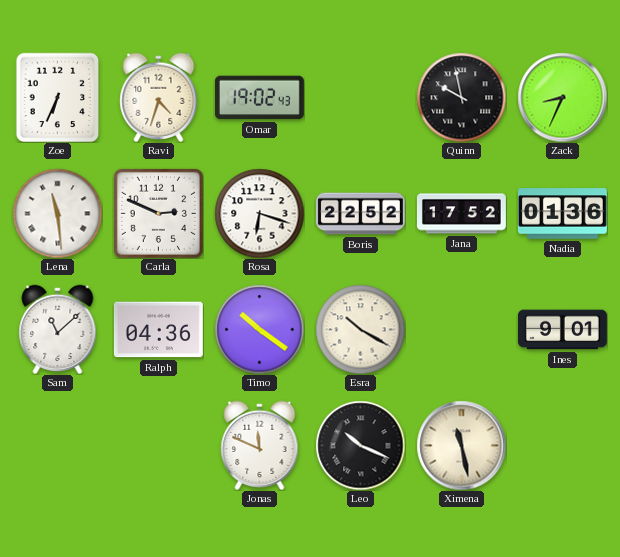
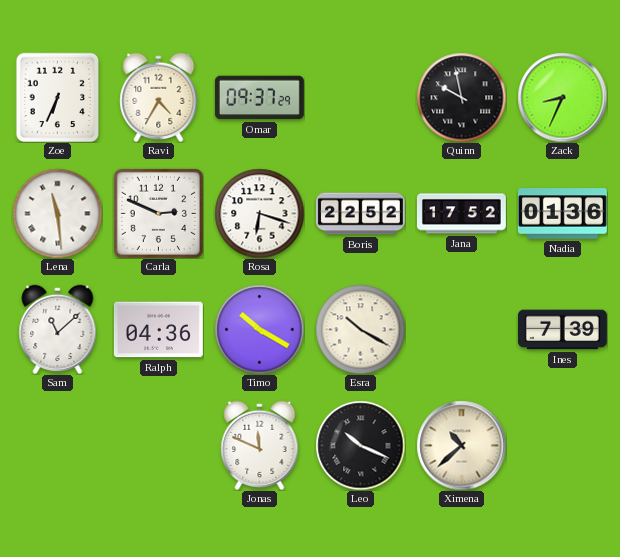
Ravi: 4:33 -> 4:35
Omar: 19:02 -> 09:37
Timo: 10:21 -> 10:20
Ines: 9:01 -> 7:39
Ximena: 11:28 -> 10:38
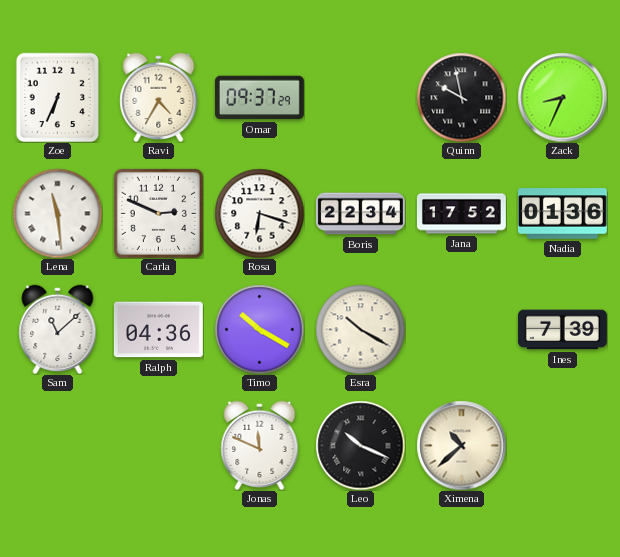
Boris: 22:52 -> 22:34
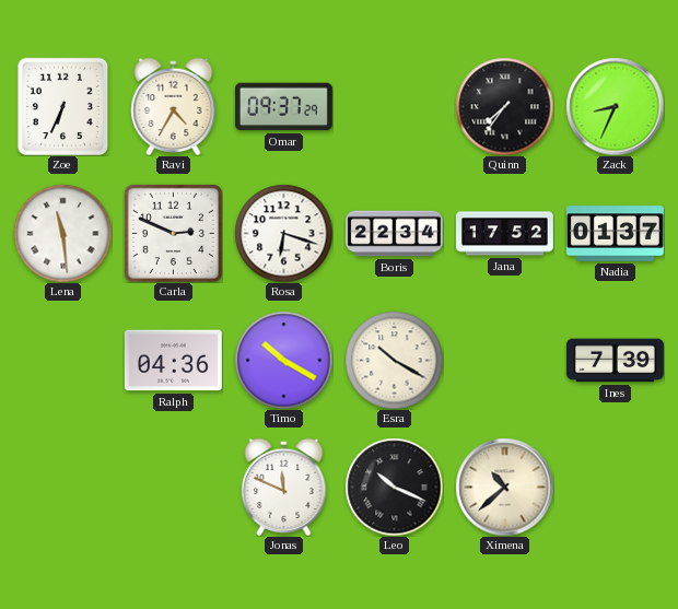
Quinn: 9:58 -> 7:36
Nadia: 01:36 -> 01:37
Sam: 11:08 -> none
